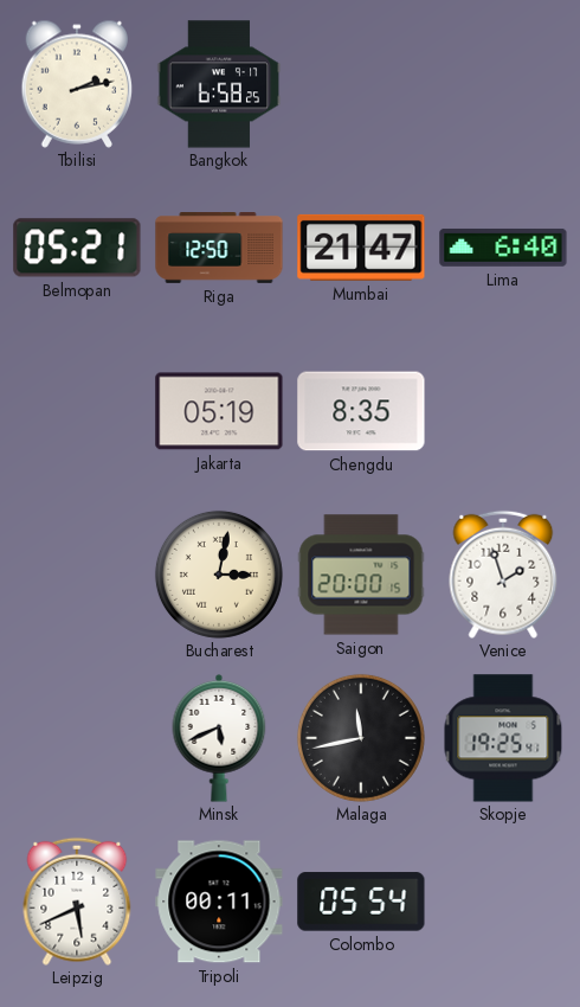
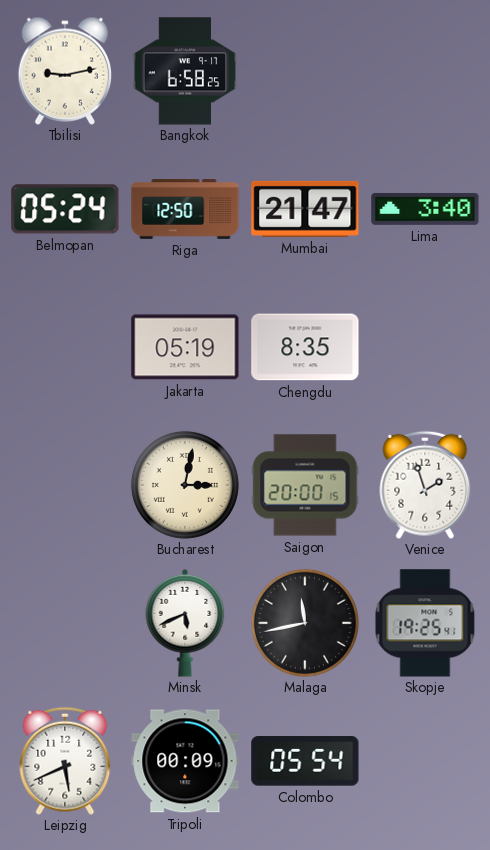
Tbilisi: 2:13 -> 9:13
Belmopan: 05:21 -> 05:24
Lima: 6:40 -> 3:40
Tripoli: 00:11 -> 00:09
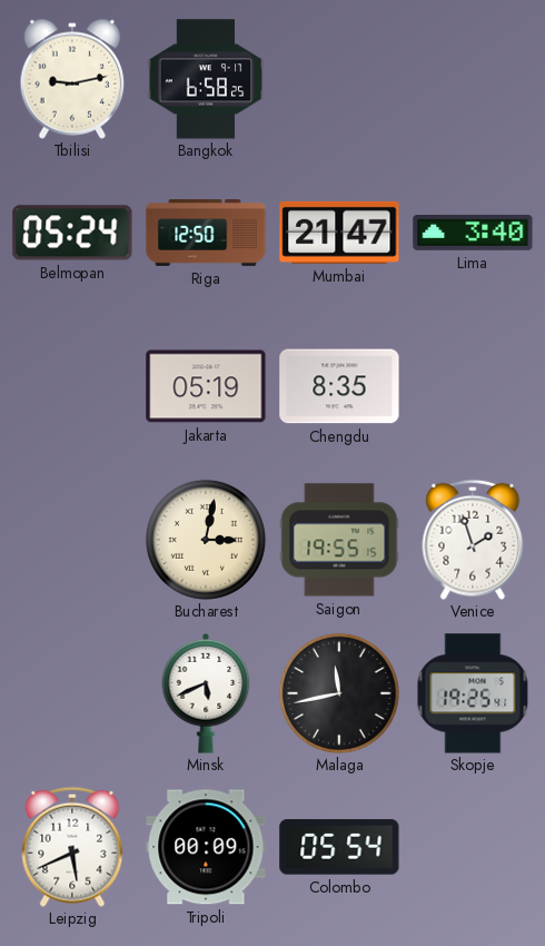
Saigon: 20:00 -> 19:55
